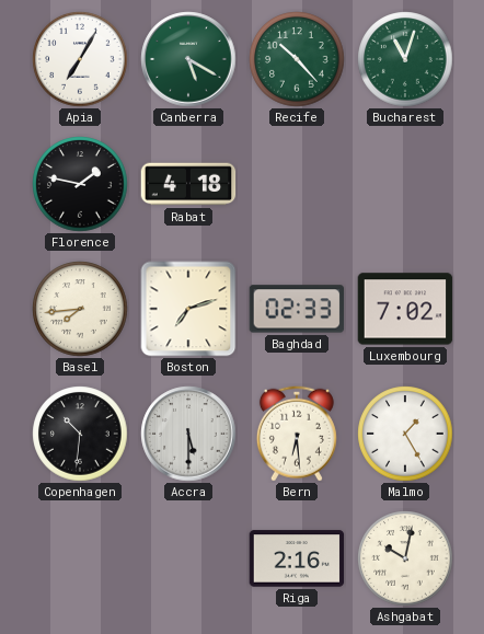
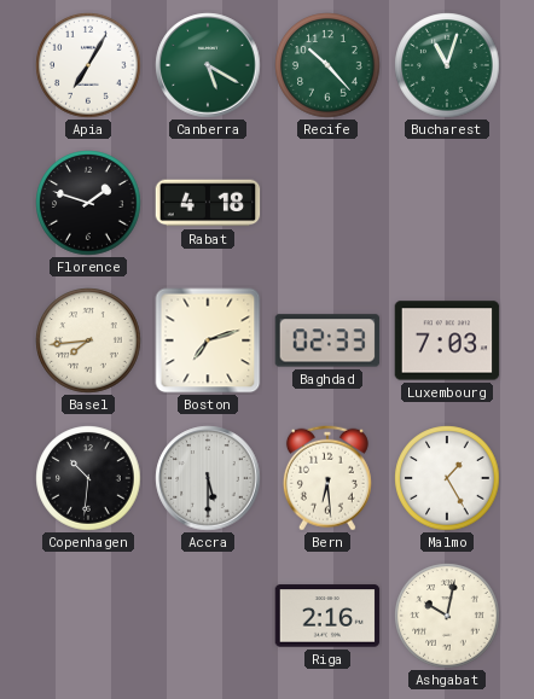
Florence: 1:47 -> 1:48
Luxembourg: 7:02 -> 7:03
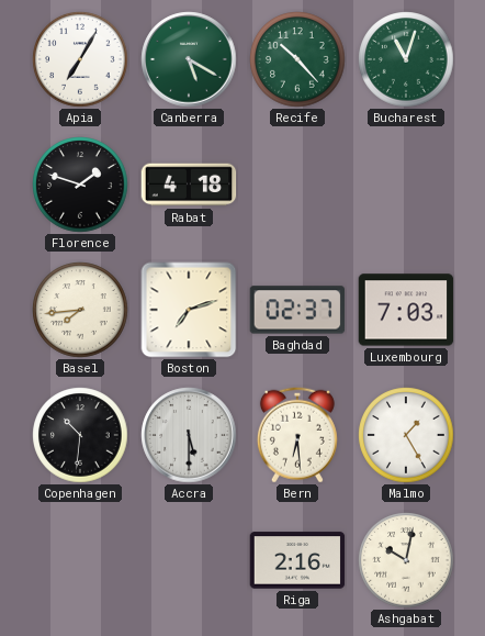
Baghdad: 02:33 -> 02:37
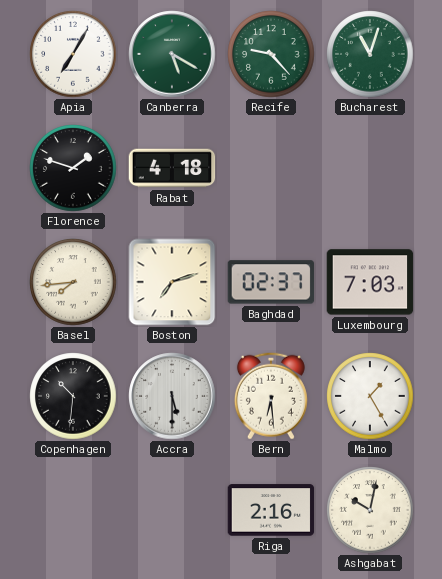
Recife: 10:23 -> 9:23
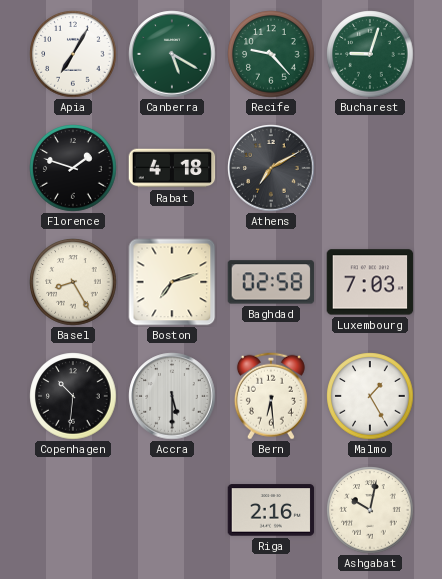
Bucharest: 11:03 -> 9:03
Athens: none -> 7:10
Basel: 7:44 -> 8:25
Baghdad: 02:37 -> 02:58
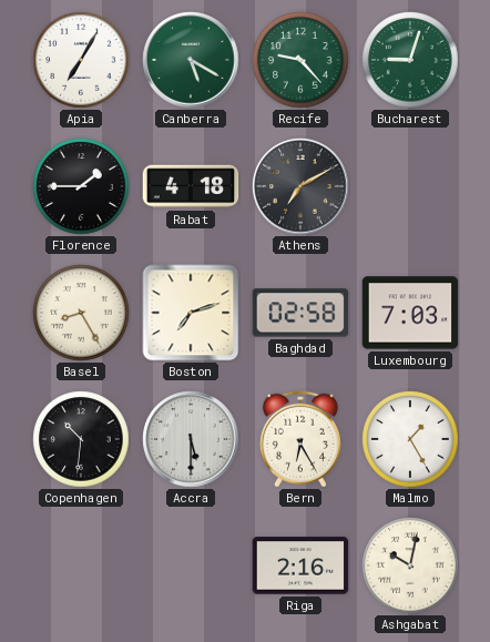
Florence: 1:48 -> 1:45
Bern: 6:29 -> 6:25
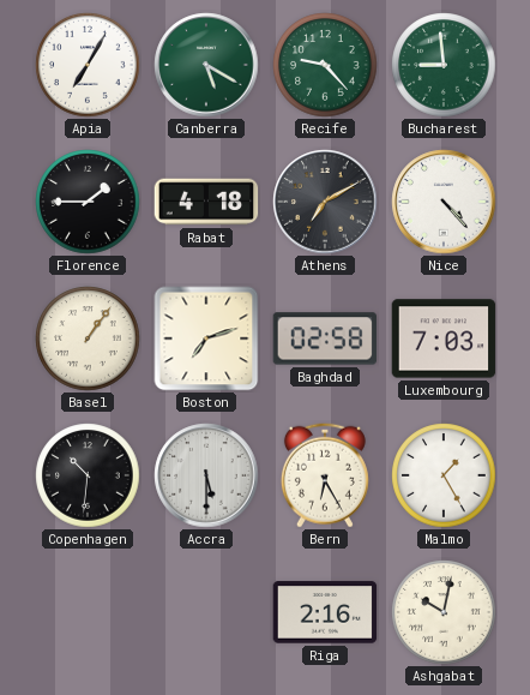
Bucharest: 9:03 -> 8:59
Nice: none -> 4:23
Basel: 8:25 -> 1:06
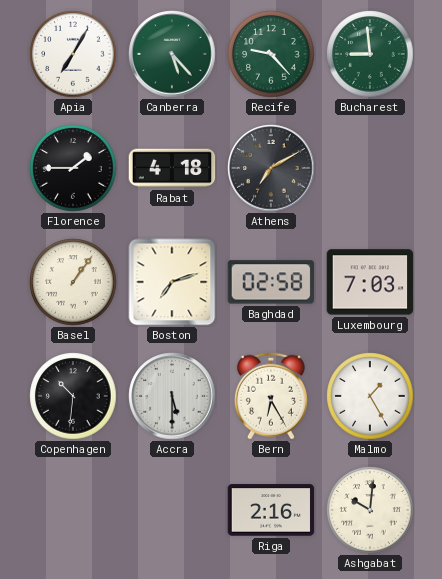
Canberra: 5:20 -> 5:23
Nice: 4:23 -> none
Ashgabat: 10:02 -> 10:01
